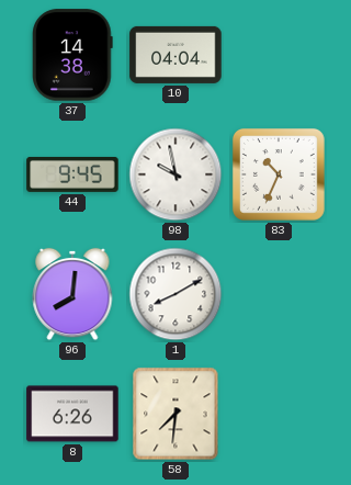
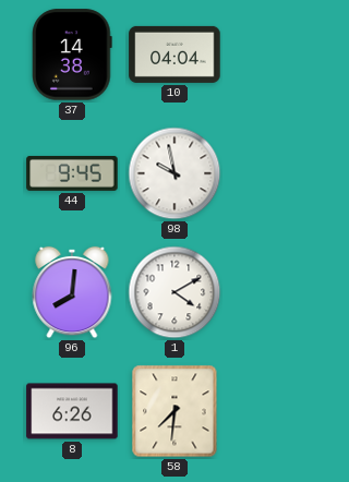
83: 10:34 -> none
1: 8:10 -> 4:10
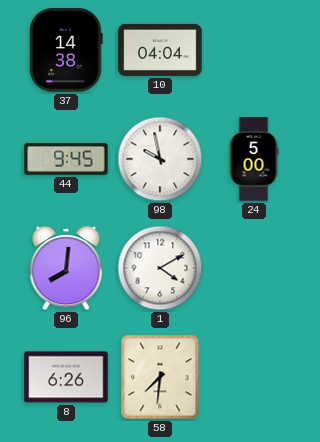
24: none -> 5:00
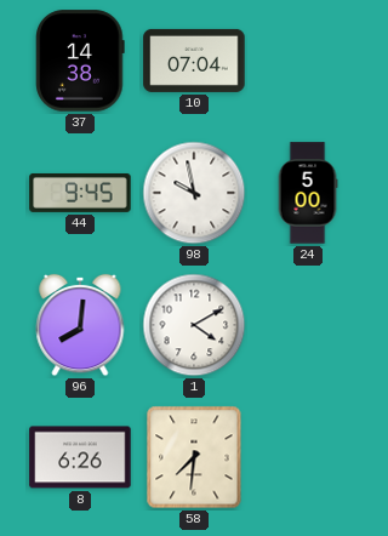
10: 04:04 -> 07:04
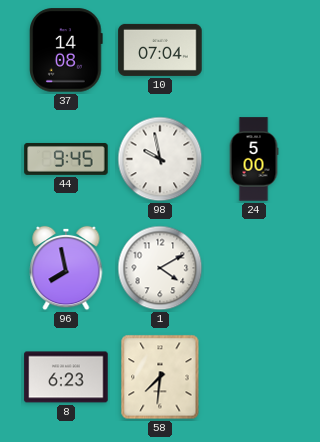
37: 14:38 -> 14:08
96: 8:01 -> 7:58
8: 6:26 -> 6:23
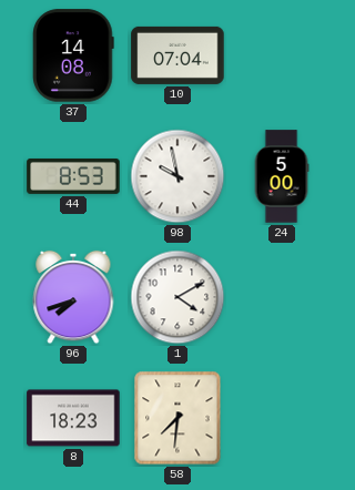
44: 9:45 -> 8:53
96: 7:58 -> 7:42
8: 6:23 -> 18:23
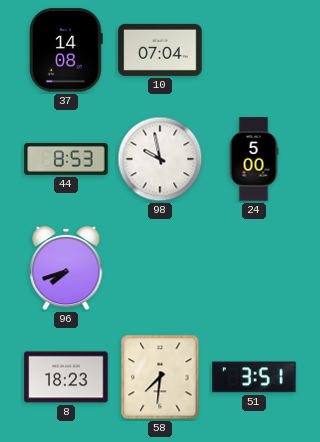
1: 4:10 -> none
51: none -> 3:51
